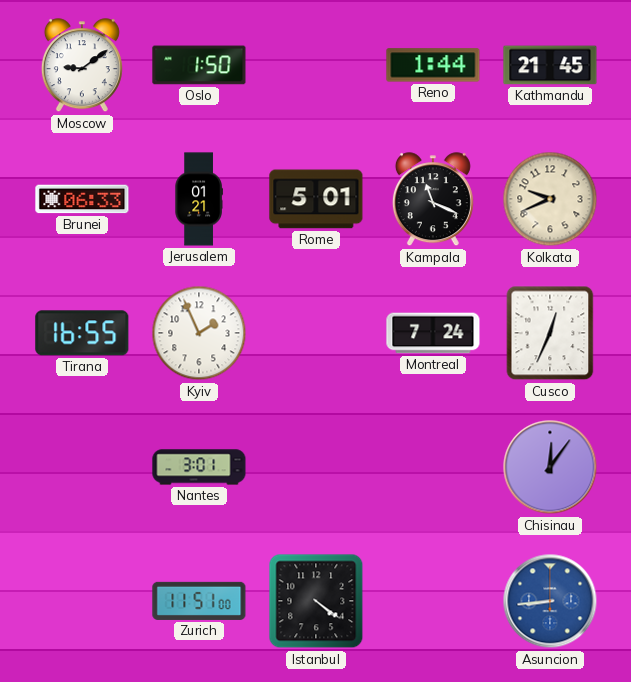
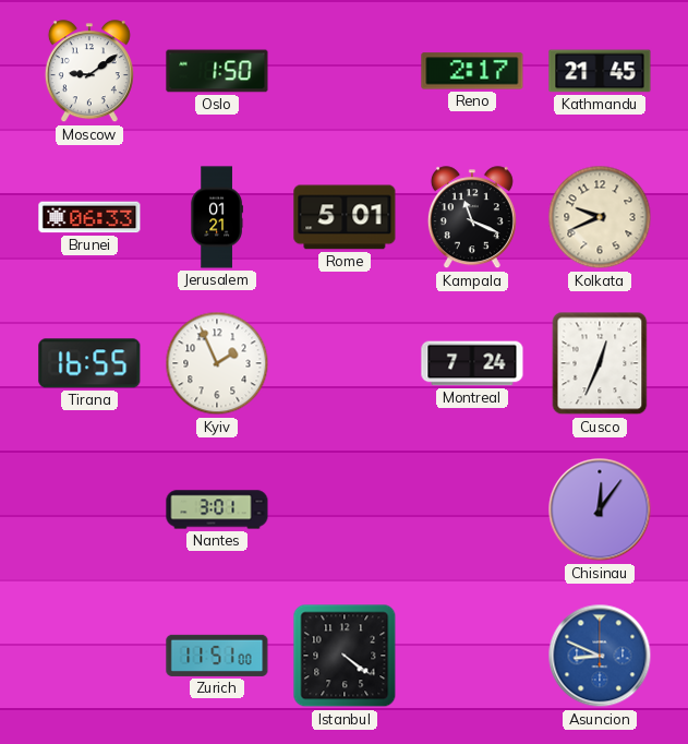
Reno: 1:44 -> 2:17
Asuncion: 8:44 -> 8:49
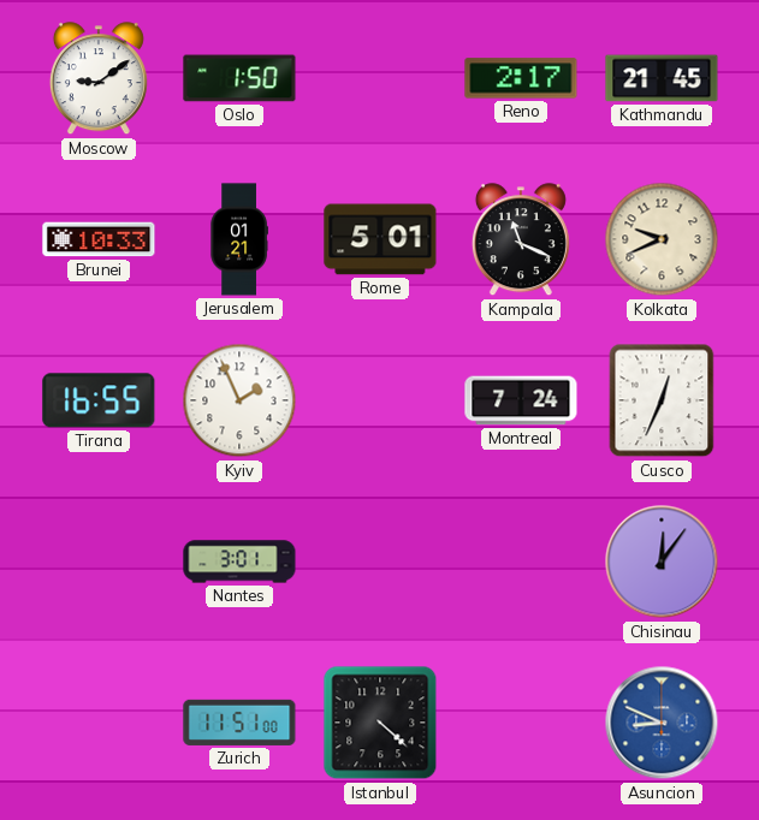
Brunei: 06:33 -> 10:33
Istanbul: 4:21 -> 4:22
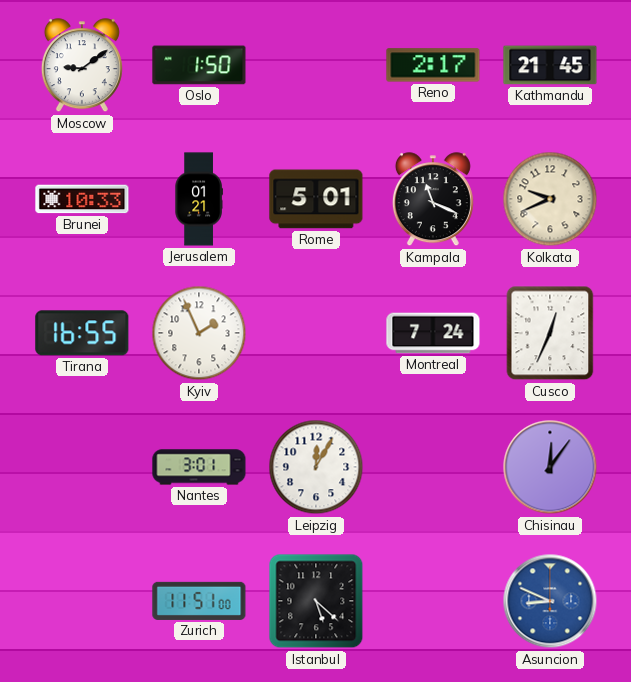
Leipzig: none -> 12:05
Istanbul: 4:22 -> 5:22
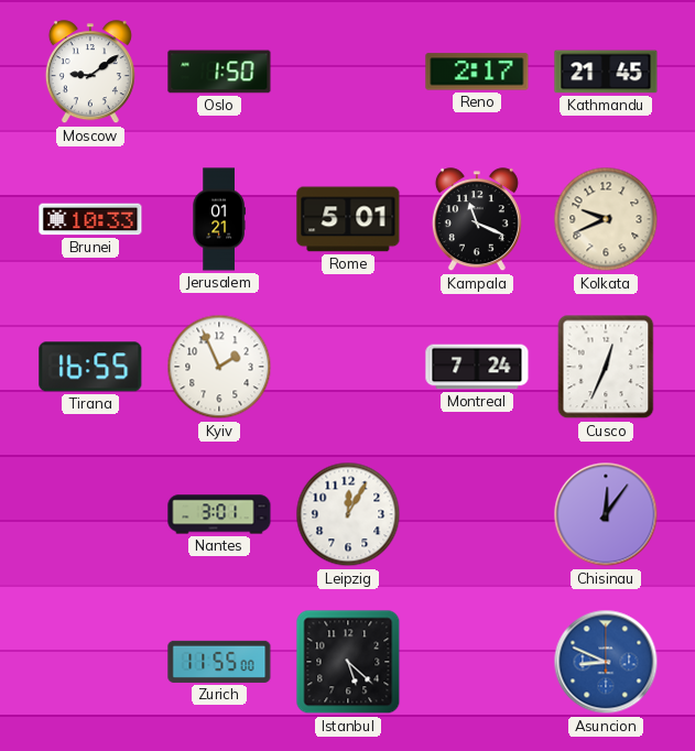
Zurich: 11:51 -> 11:55
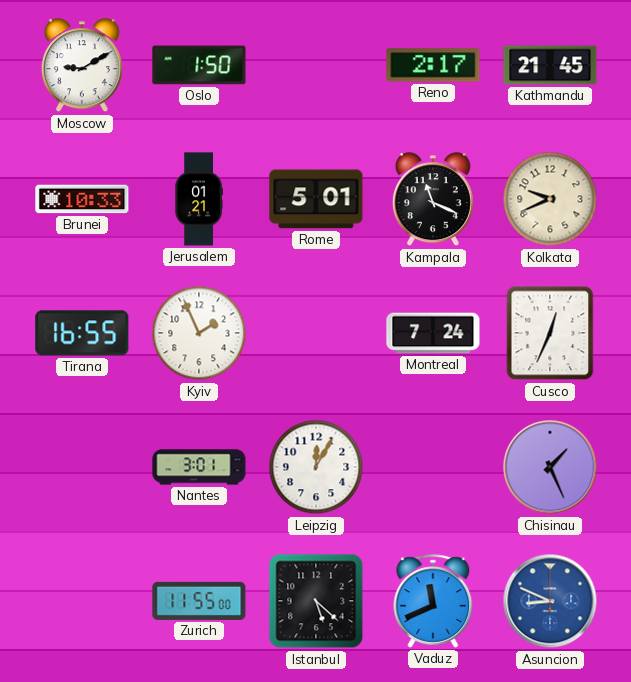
Moscow: 9:09 -> 9:10
Chisinau: 12:06 -> 1:26
Vaduz: none -> 11:41
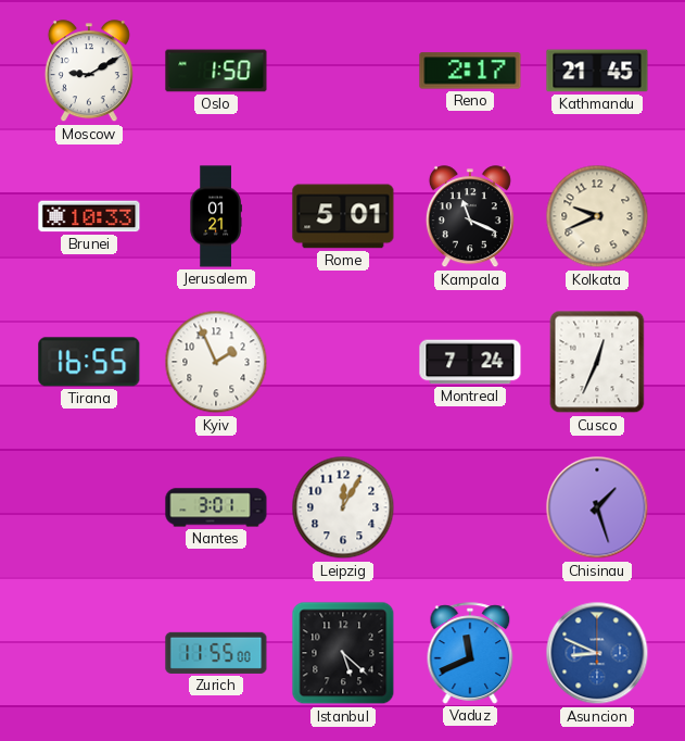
Chisinau: 1:26 -> 1:27
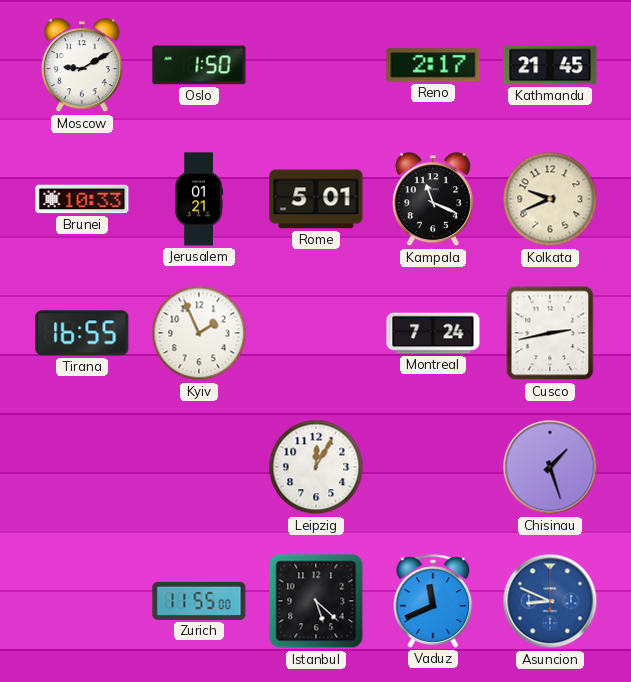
Cusco: 12:34 -> 2:43
Nantes: 3:01 -> none
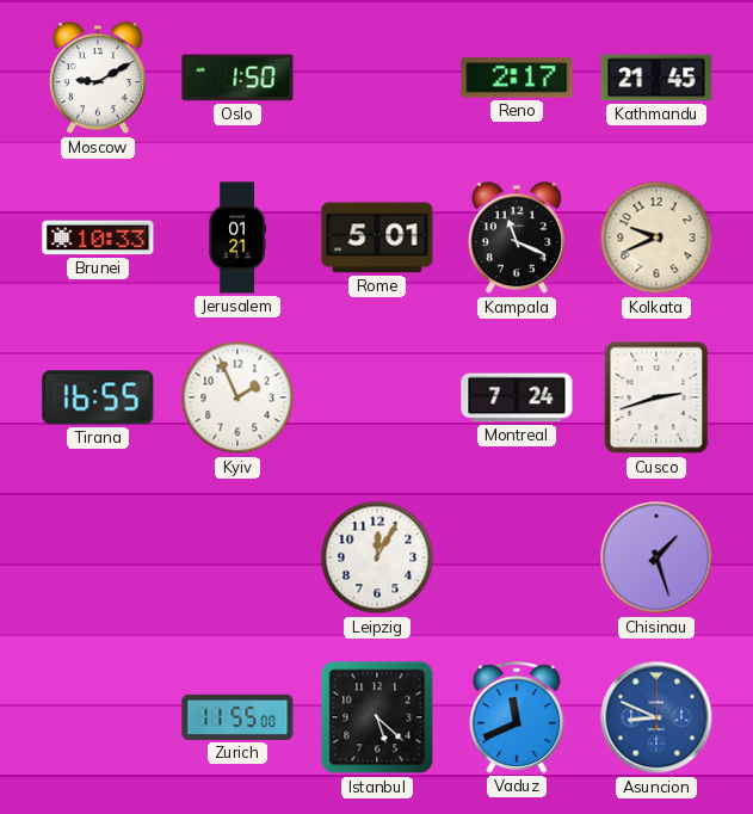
Cusco: 2:43 -> 2:42
